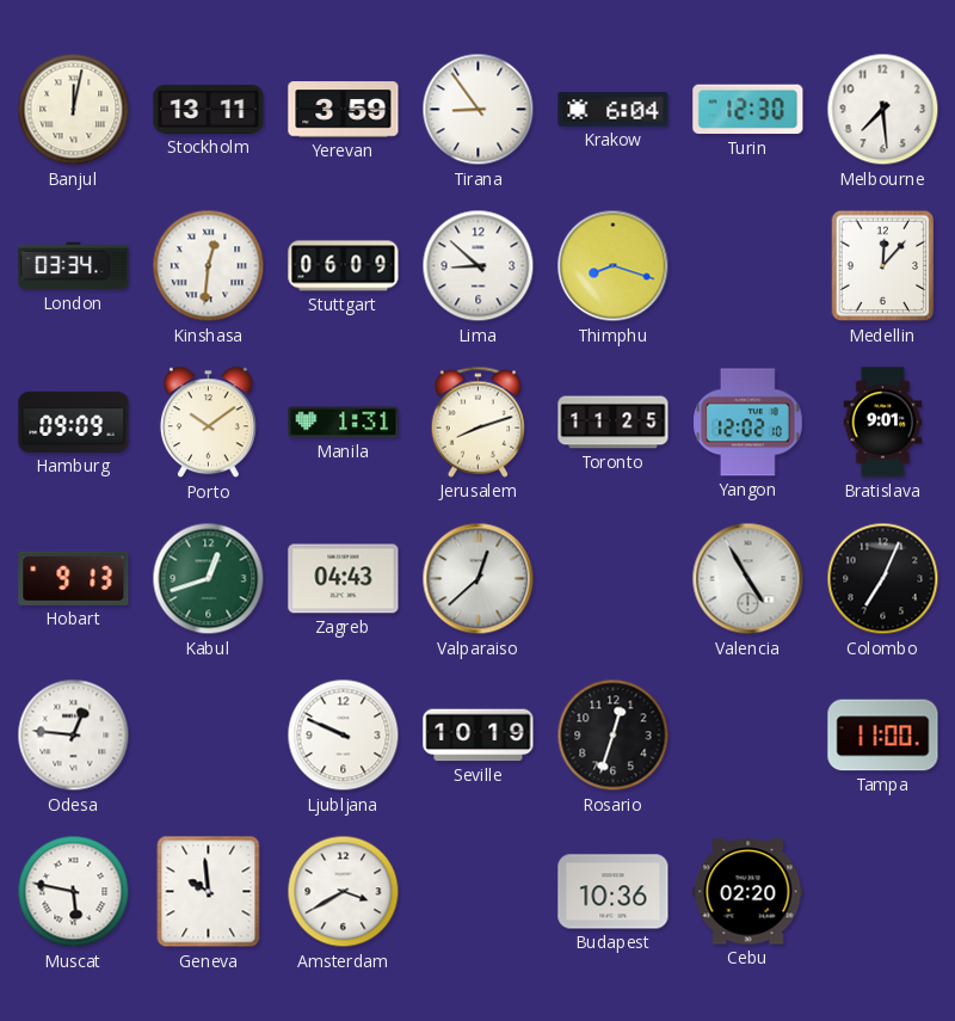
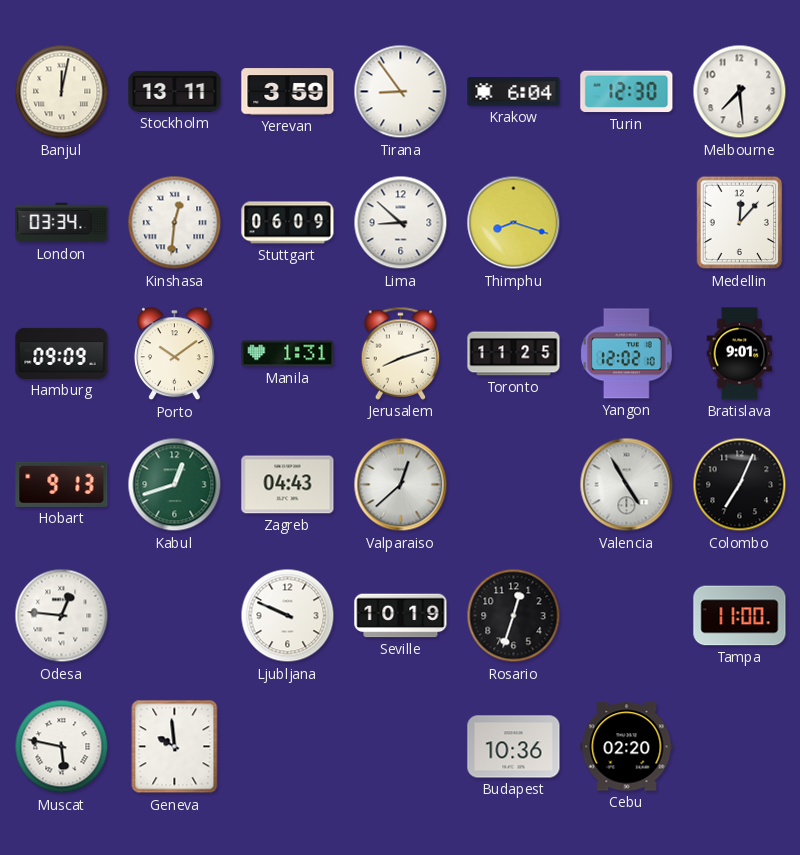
Amsterdam: 3:40 -> none
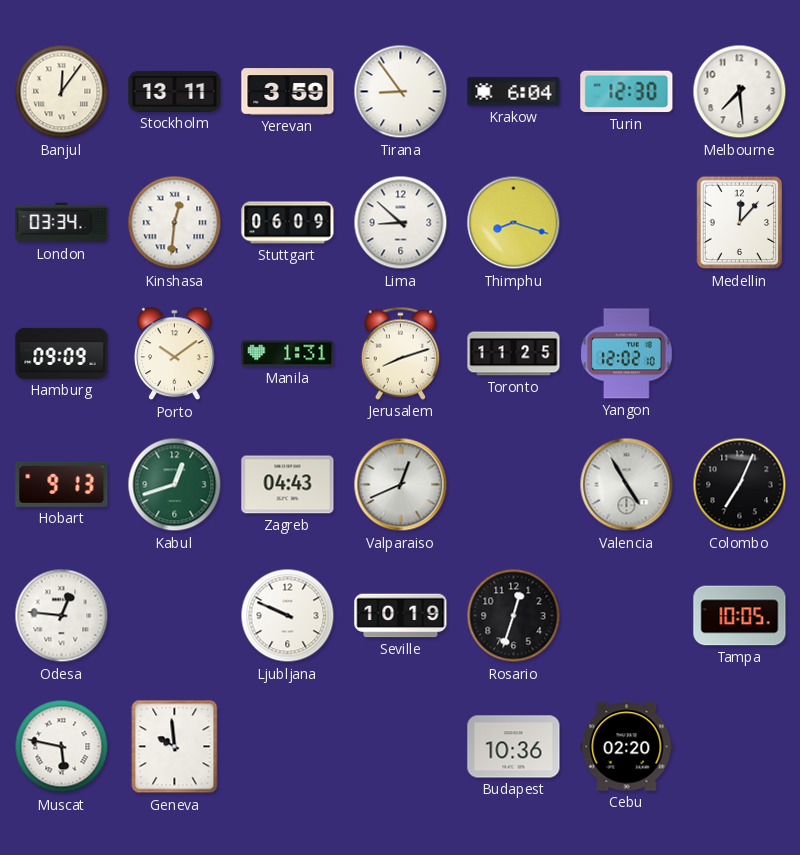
Banjul: 12:02 -> 12:06
Bratislava: 9:01 -> none
Valparaiso: 12:38 -> 12:41
Tampa: 11:00 -> 10:05
